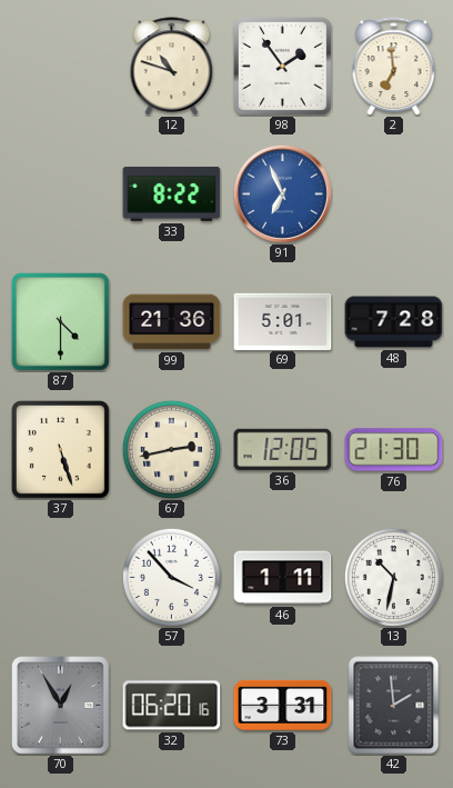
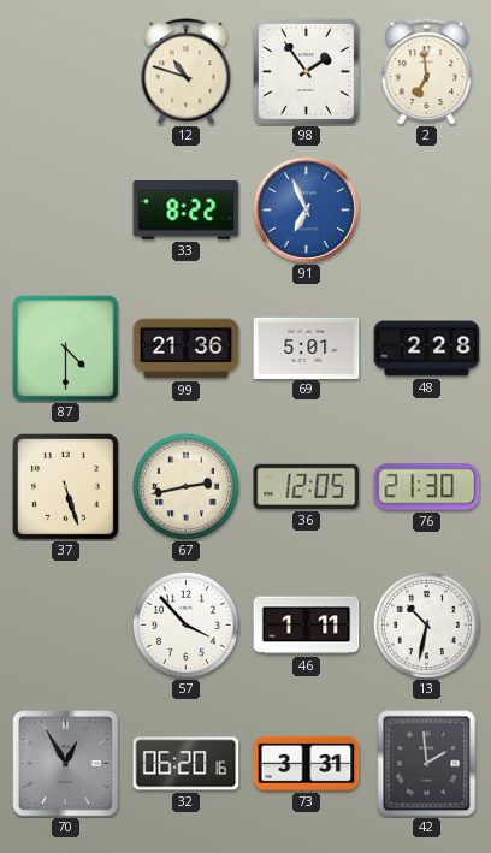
48: 7:28 -> 2:28
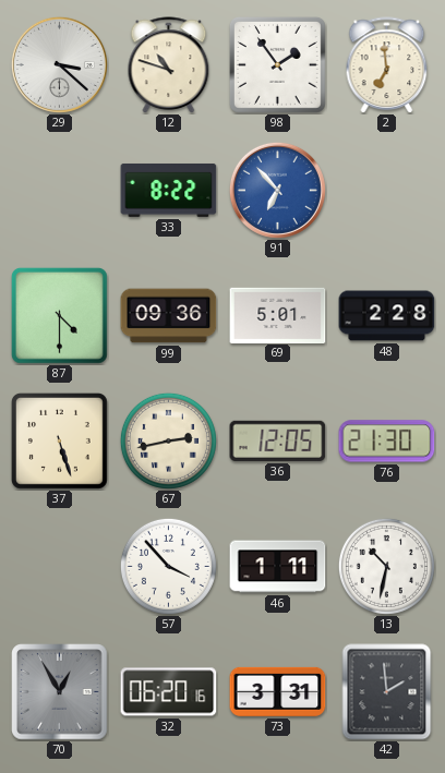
29: none -> 3:22
91: 6:56 -> 6:53
99: 21:36 -> 09:36
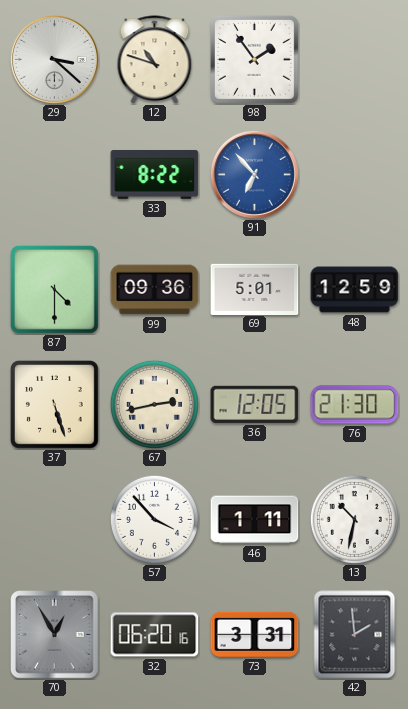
2: 6:59 -> none
48: 2:28 -> 12:59
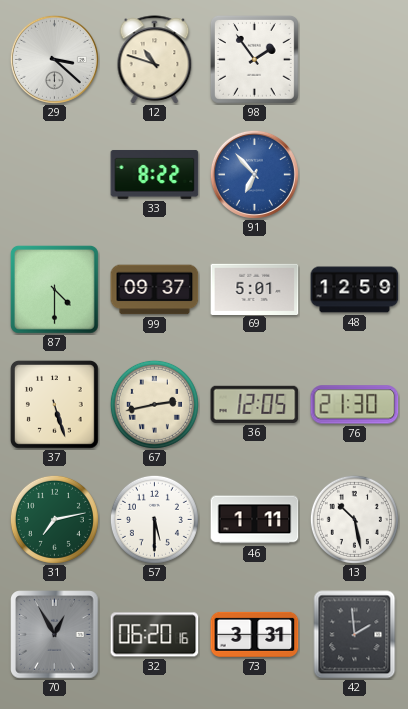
99: 09:36 -> 09:37
31: none -> 7:13
57: 3:53 -> 5:30
13: 10:32 -> 10:28
